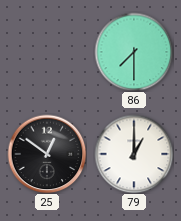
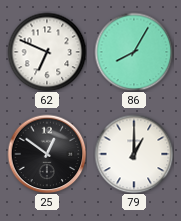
62: none -> 6:49
86: 7:30 -> 8:05
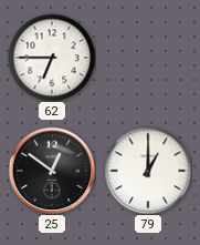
62: 6:49 -> 6:45
86: 8:05 -> none
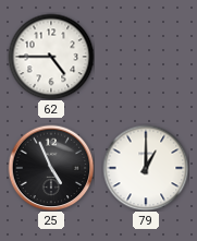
62: 6:45 -> 4:45
25: 12:51 -> 4:56
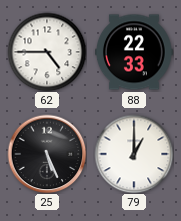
88: none -> 22:33
25: 4:56 -> 5:26
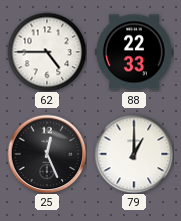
25: 5:26 -> 12:26
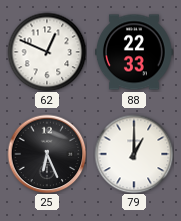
62: 4:45 -> 12:49
25: 12:26 -> 6:26
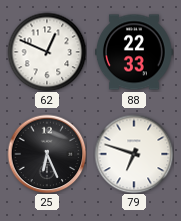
79: 1:00 -> 6:48
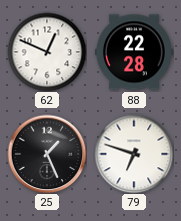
88: 22:33 -> 22:28
25: 6:26 -> 1:26
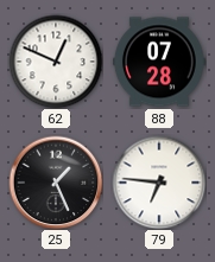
88: 22:28 -> 07:28
79: 6:48 -> 6:46
